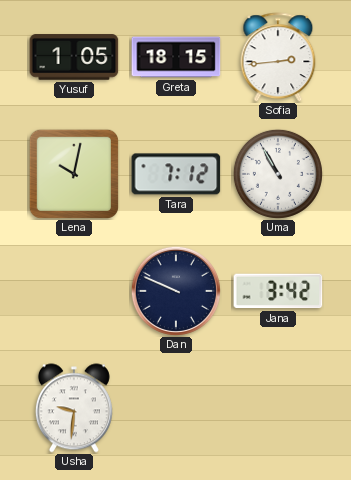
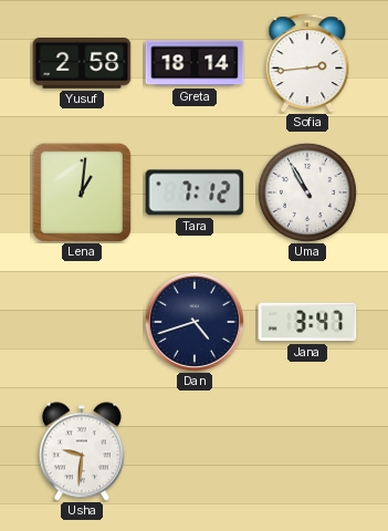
Yusuf: 1:05 -> 2:58
Greta: 18:15 -> 18:14
Lena: 10:02 -> 1:01
Dan: 9:49 -> 4:42
Jana: 3:42 -> 3:47
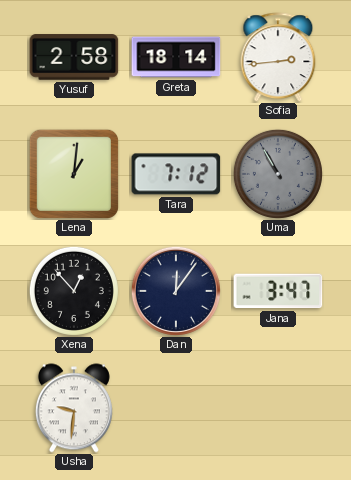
Uma dial: white -> grey
Xena: none -> 12:53
Dan: 4:42 -> 12:06
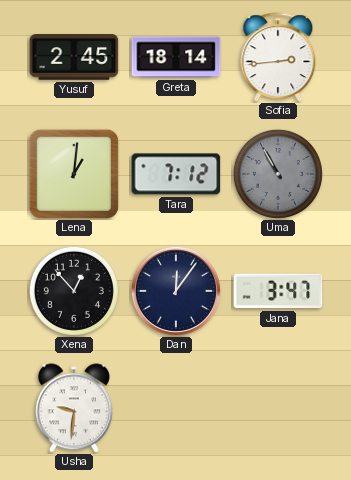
Yusuf: 2:58 -> 2:45
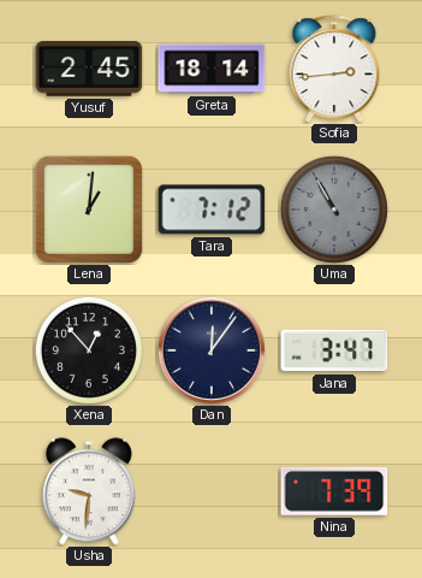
Nina: none -> 7:39
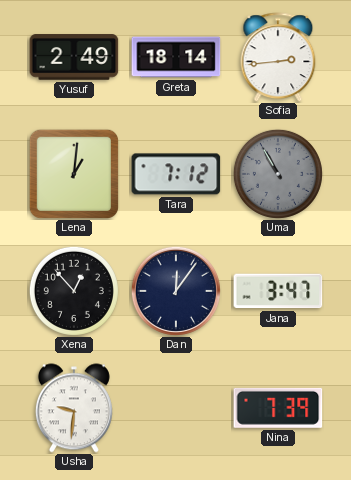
Yusuf: 2:45 -> 2:49
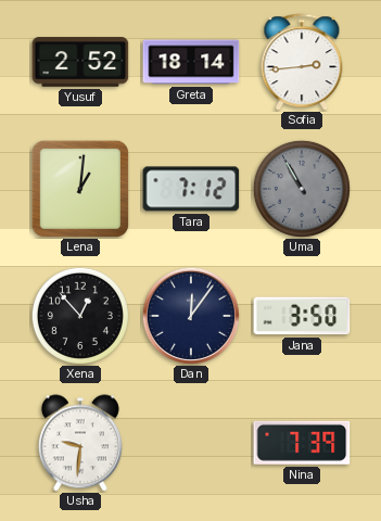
Yusuf: 2:49 -> 2:52
Jana: 3:47 -> 3:50
